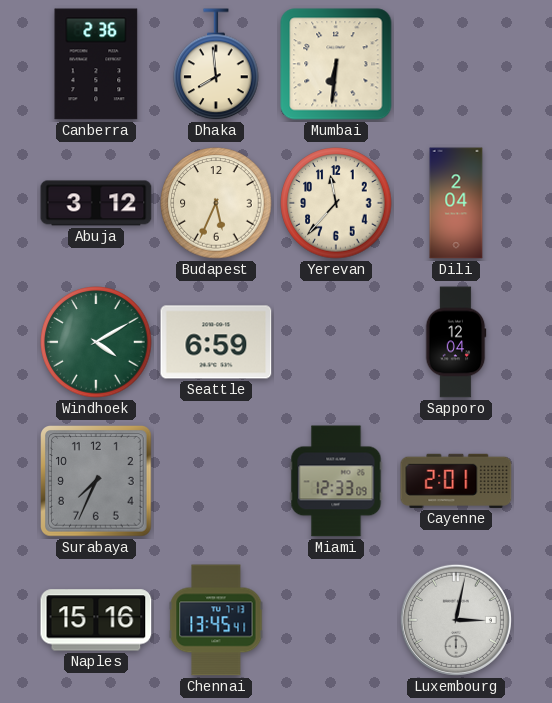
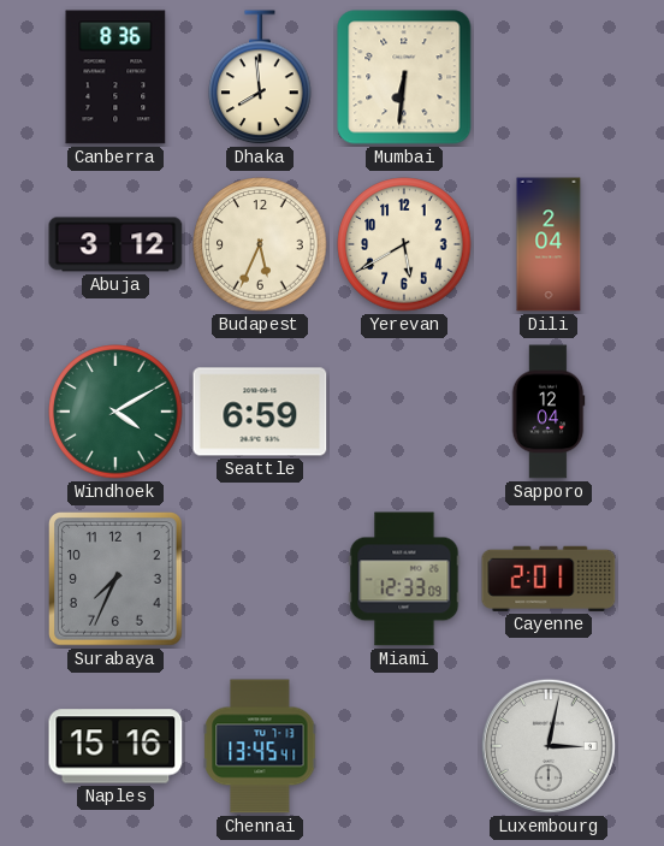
Canberra: 2:36 -> 8:36
Yerevan: 11:37 -> 5:40
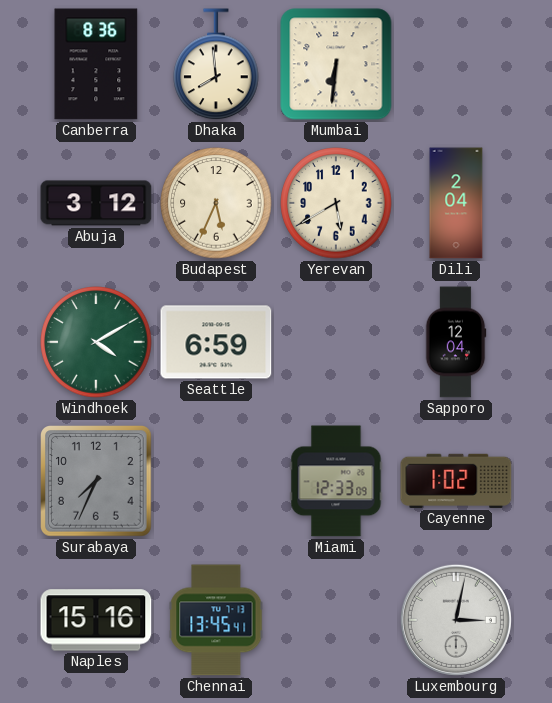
Cayenne: 2:01 -> 1:02
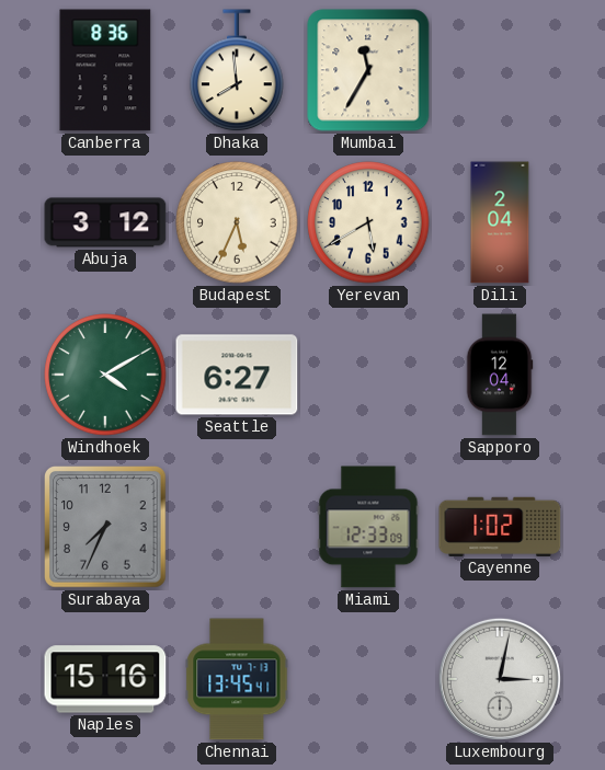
Mumbai: 6:31 -> 11:35
Seattle: 6:59 -> 6:27
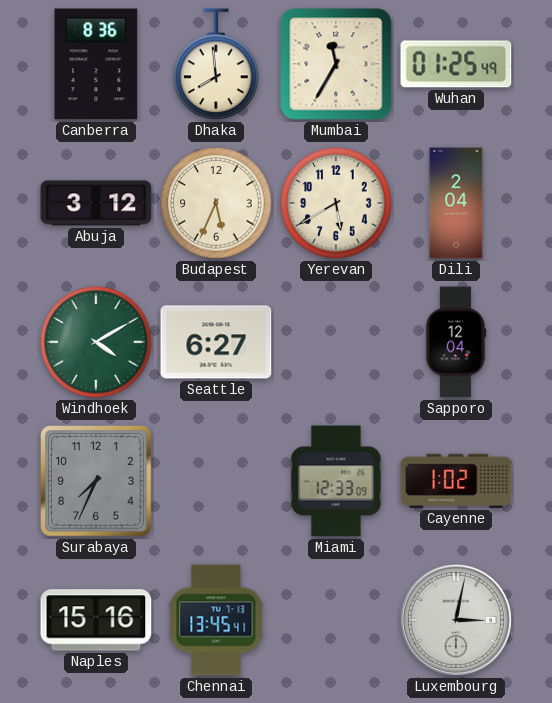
Wuhan: none -> 01:25
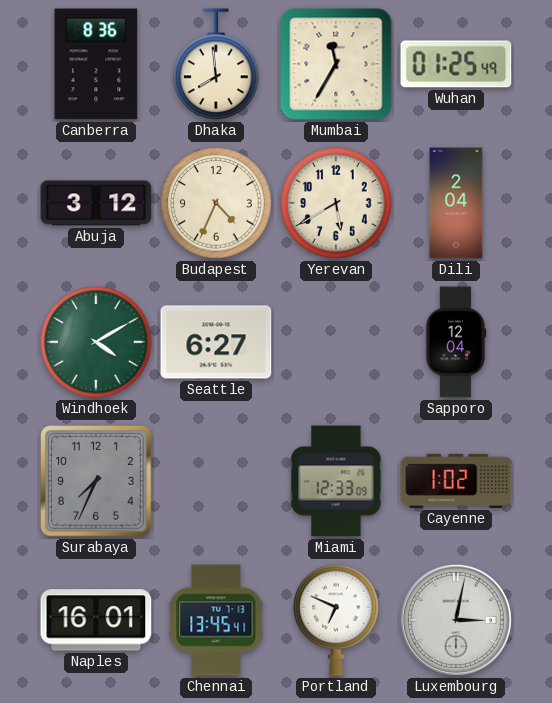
Budapest: 5:34 -> 4:34
Naples: 15:16 -> 16:01
Portland: none -> 6:49
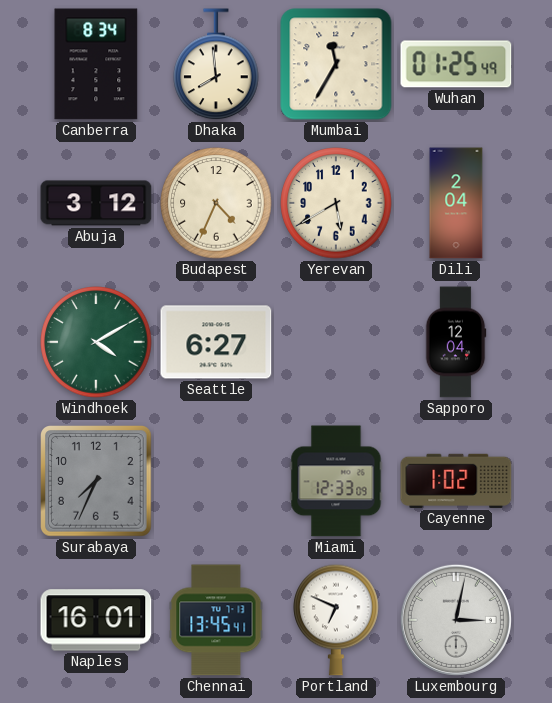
Canberra: 8:36 -> 8:34
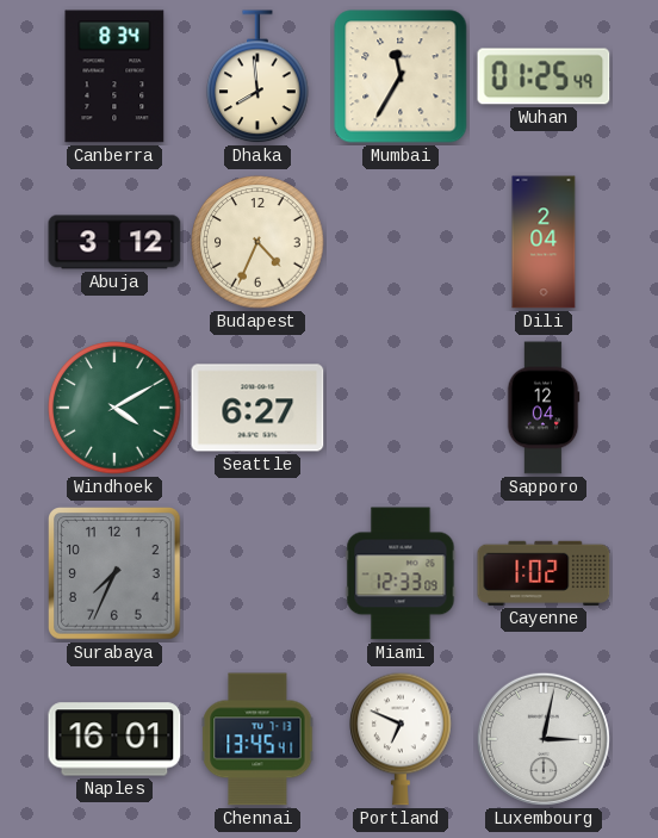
Yerevan: 5:40 -> none
